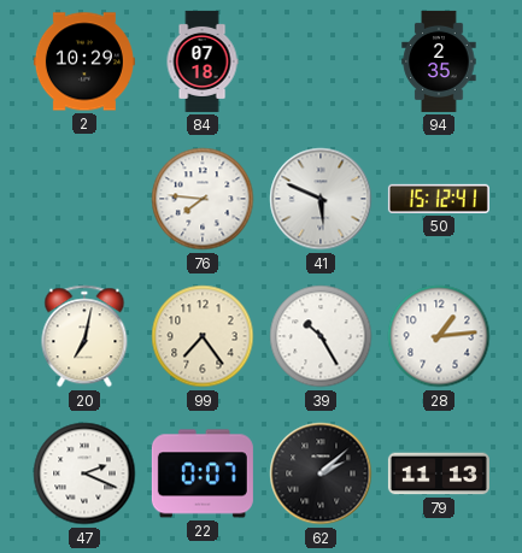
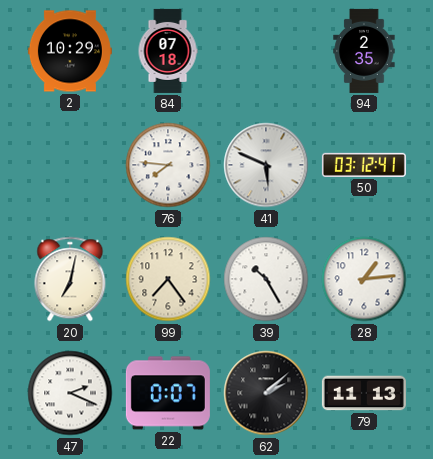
50: 15:12 -> 03:12
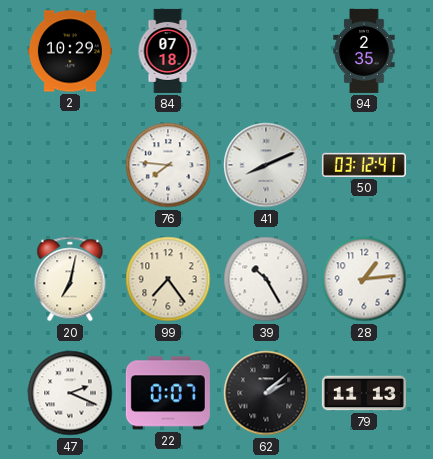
41: 5:49 -> 8:11
